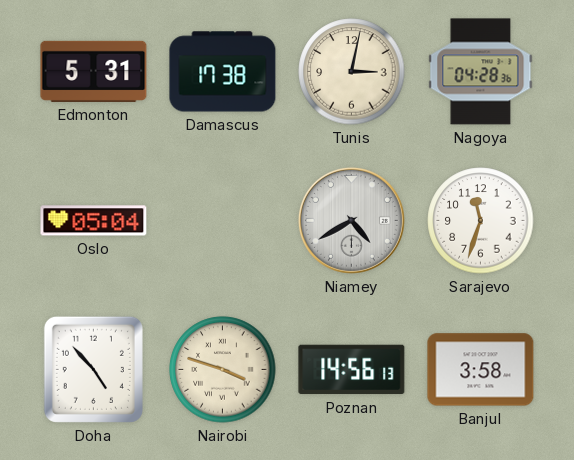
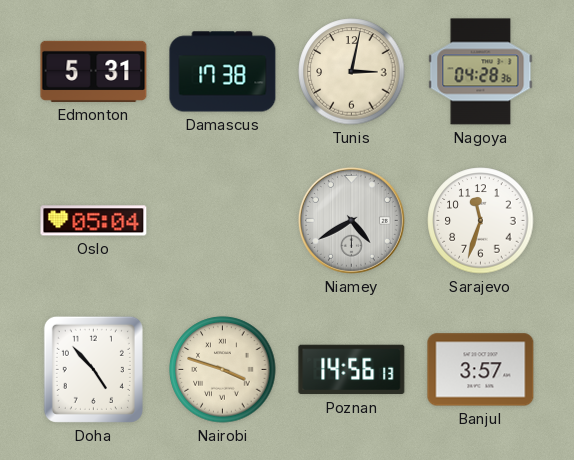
Banjul: 3:58 -> 3:57
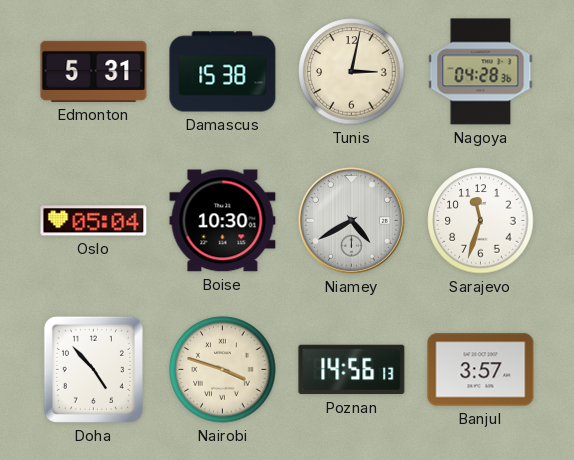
Damascus: 17:38 -> 15:38
Boise: none -> 10:30
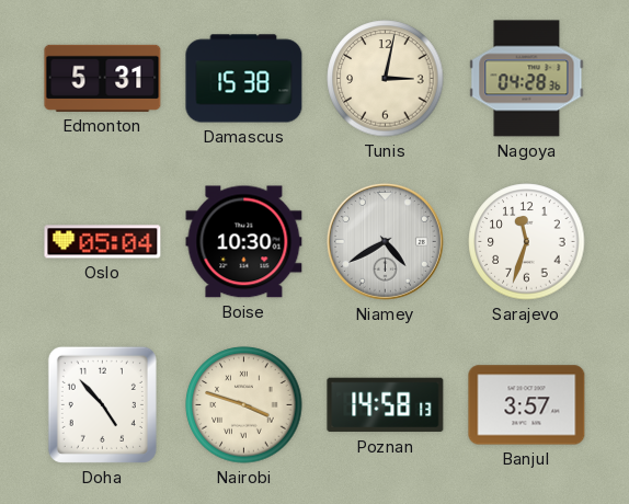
Poznan: 14:56 -> 14:58
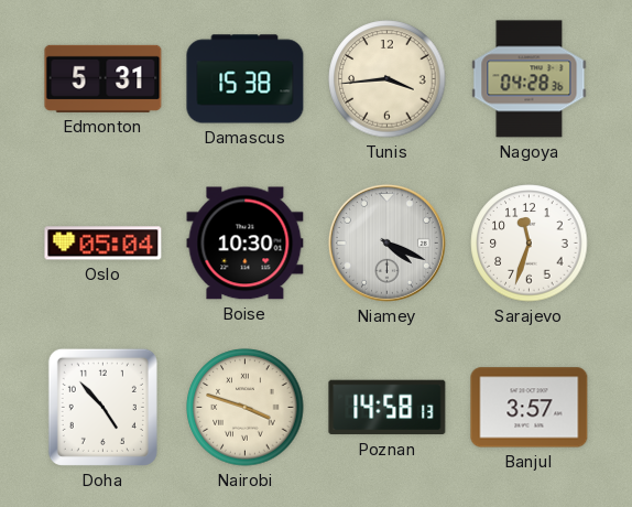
Tunis: 3:02 -> 3:44
Niamey: 4:40 -> 4:19
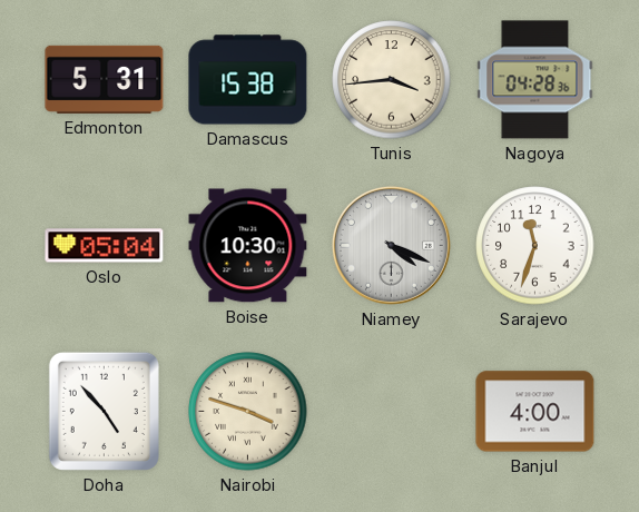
Poznan: 14:58 -> none
Banjul: 3:57 -> 4:00
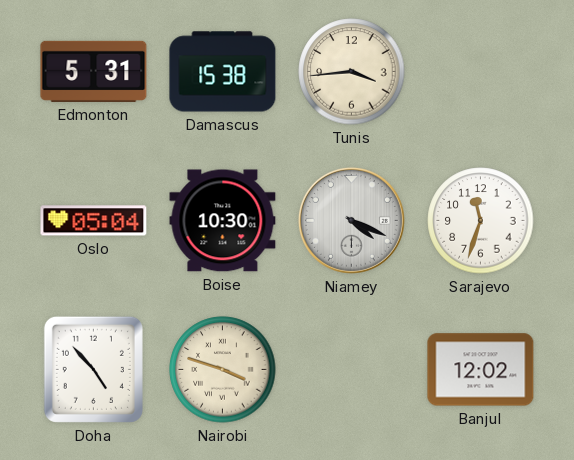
Nagoya: 04:28 -> none
Banjul: 4:00 -> 12:02
